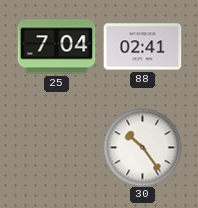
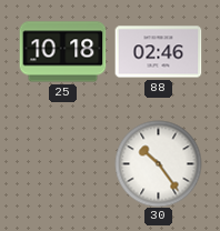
25: 7:04 -> 10:18
88: 02:41 -> 02:46
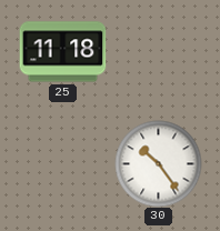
25: 10:18 -> 11:18
88: 02:46 -> none
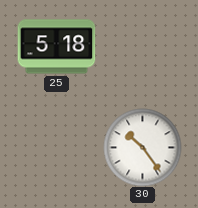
25: 11:18 -> 5:18
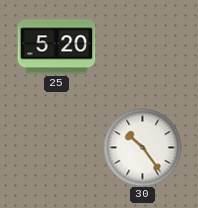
25: 5:18 -> 5:20
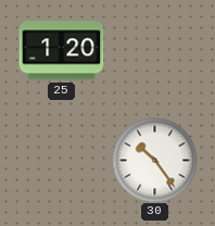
25: 5:20 -> 1:20
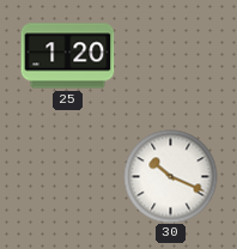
30: 10:24 -> 10:19
